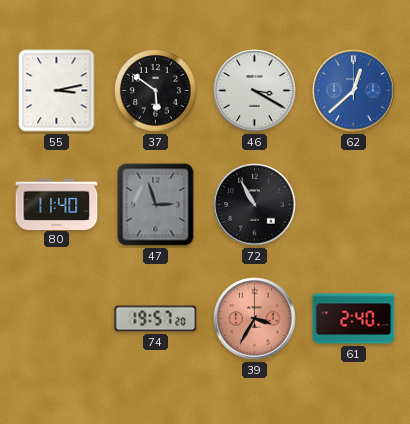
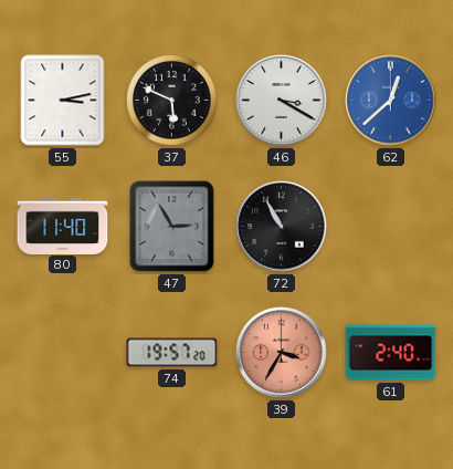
37: 5:51 -> 5:49
47: 2:57 -> 2:55
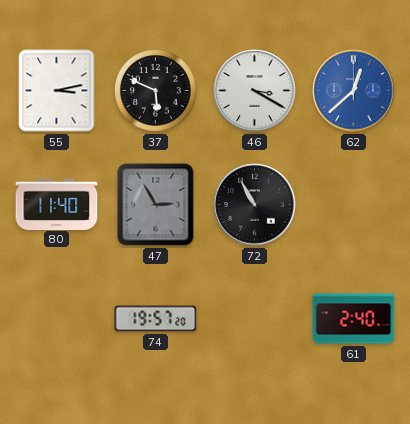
39: 3:35 -> none
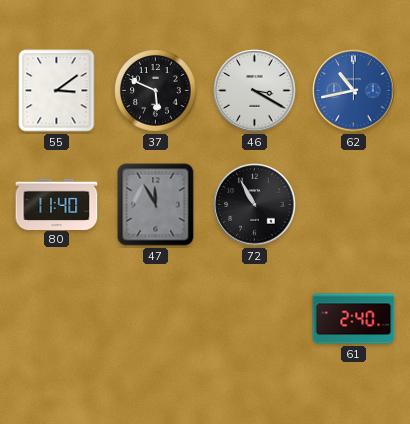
55: 3:13 -> 3:09
62: 12:38 -> 10:43
47: 2:55 -> 11:55
74: 19:57 -> none
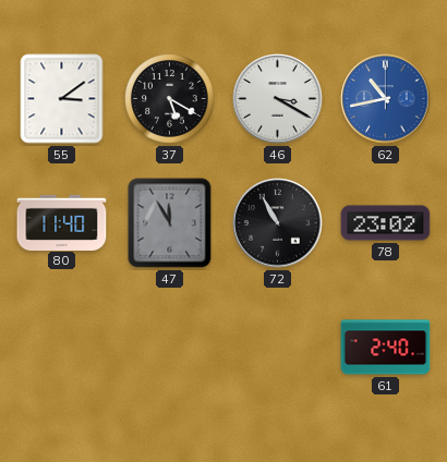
37: 5:49 -> 5:20
78: none -> 23:02
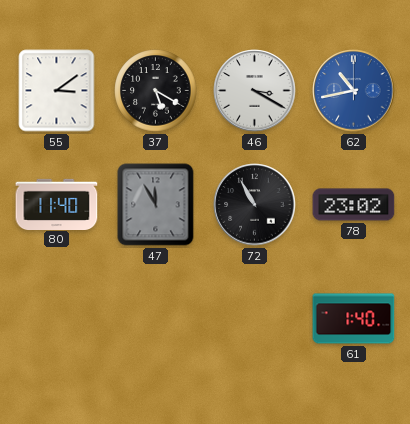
61: 2:40 -> 1:40
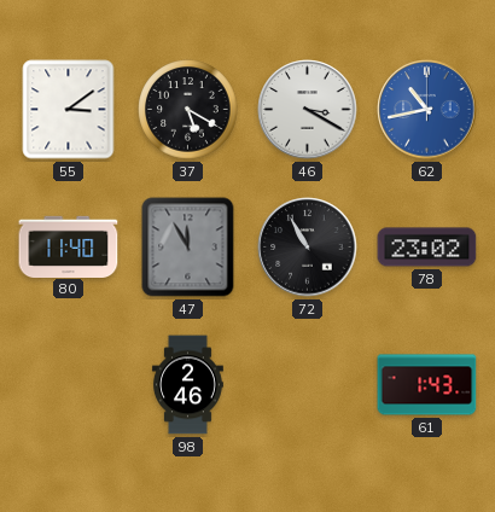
98: none -> 2:46
61: 1:40 -> 1:43
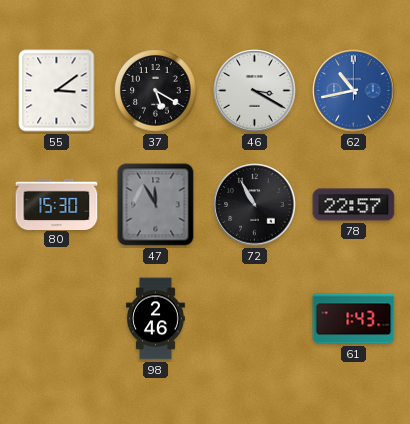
80: 11:40 -> 15:30
78: 23:02 -> 22:57
